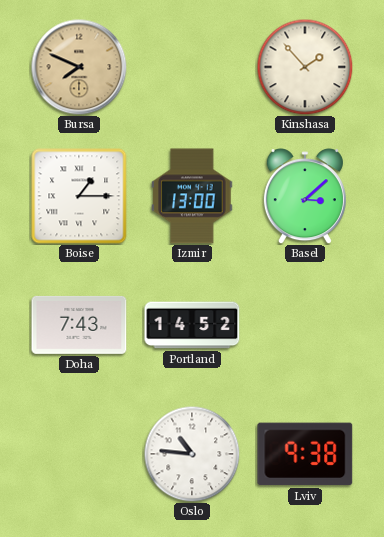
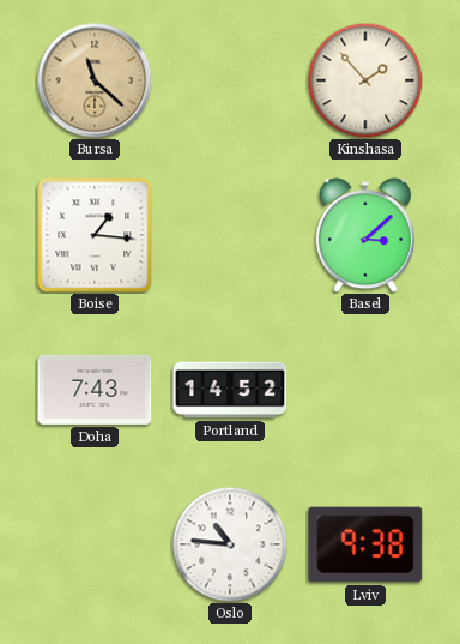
Bursa: 7:49 -> 11:22
Boise: 1:15 -> 1:16
Izmir: 13:00 -> none
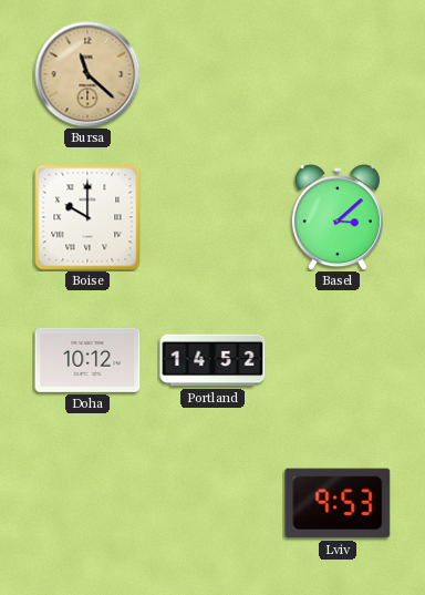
Kinshasa: 1:53 -> none
Boise: 1:16 -> 10:00
Doha: 7:43 -> 10:12
Oslo: 10:46 -> none
Lviv: 9:38 -> 9:53
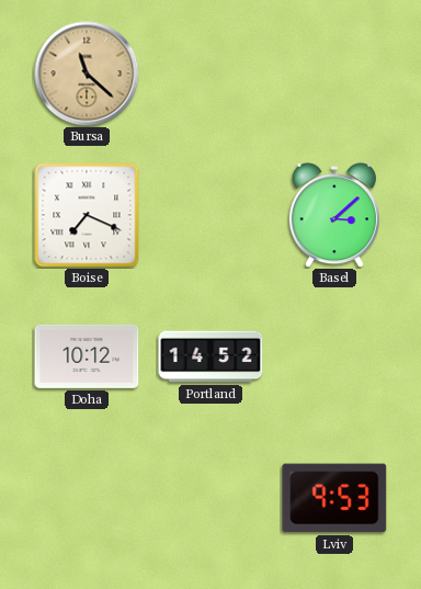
Boise: 10:00 -> 7:19
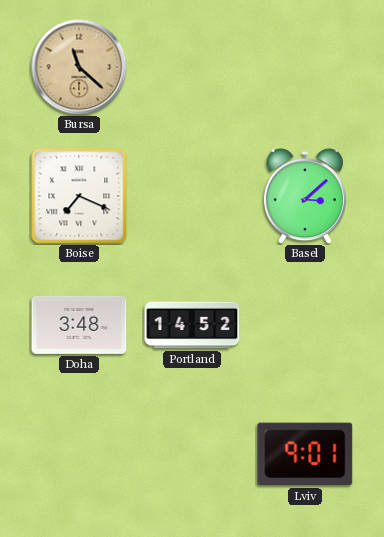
Doha: 10:12 -> 3:48
Lviv: 9:53 -> 9:01
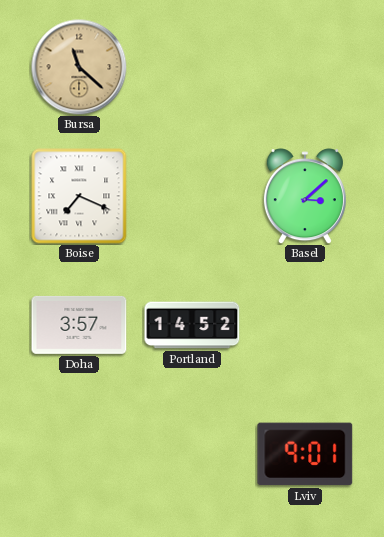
Doha: 3:48 -> 3:57
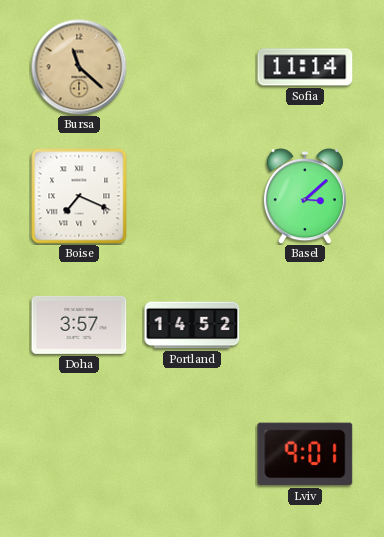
Sofia: none -> 11:14
